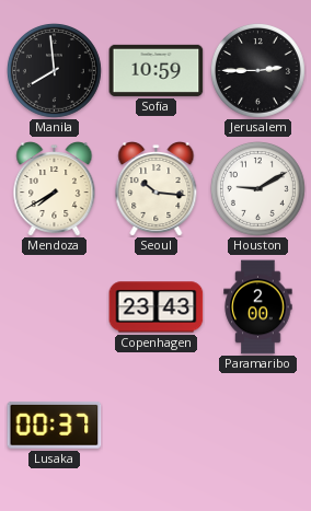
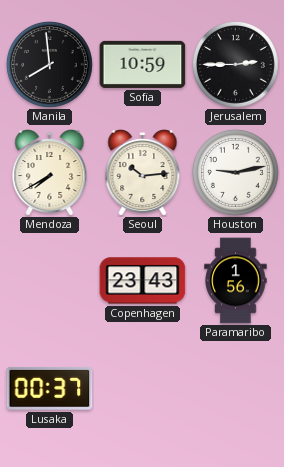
Seoul: 10:16 -> 10:14
Houston: 9:10 -> 9:13
Paramaribo: 2:00 -> 1:56
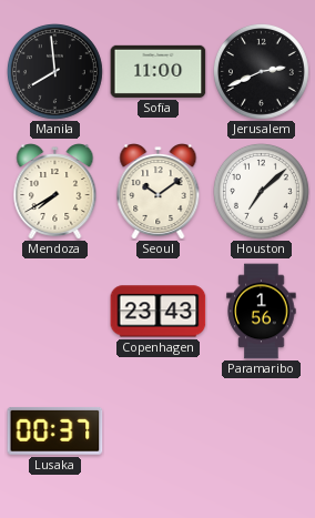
Sofia: 10:59 -> 11:00
Jerusalem: 2:45 -> 2:41
Seoul: 10:14 -> 10:09
Houston: 9:13 -> 7:08
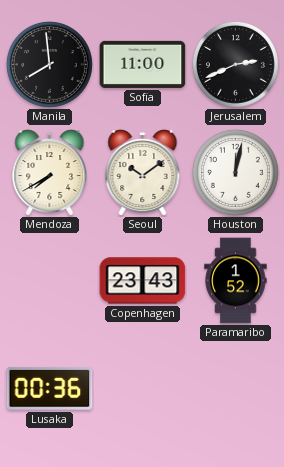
Houston: 7:08 -> 12:02
Paramaribo: 1:56 -> 1:52
Lusaka: 00:37 -> 00:36
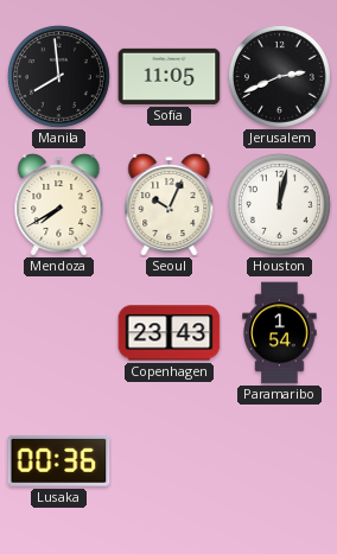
Sofia: 11:00 -> 11:05
Seoul: 10:09 -> 10:04
Paramaribo: 1:52 -> 1:54
